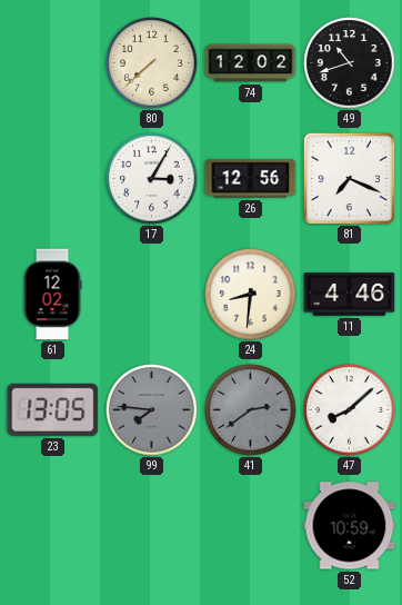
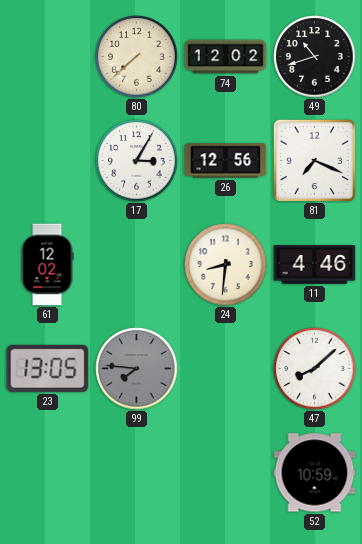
41: 2:39 -> none
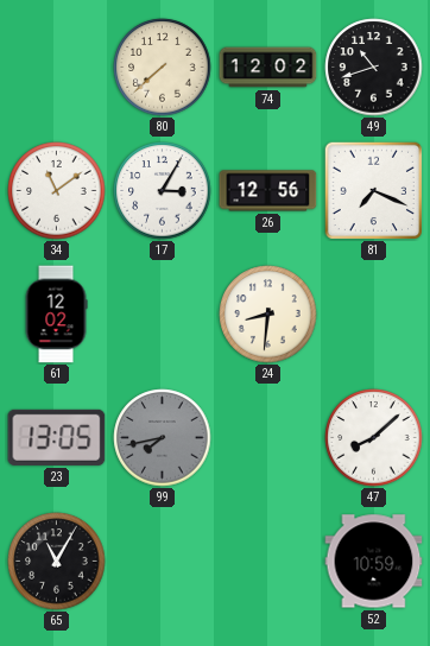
34: none -> 11:09
11: 4:46 -> none
99: 7:46 -> 7:43
65: none -> 11:05
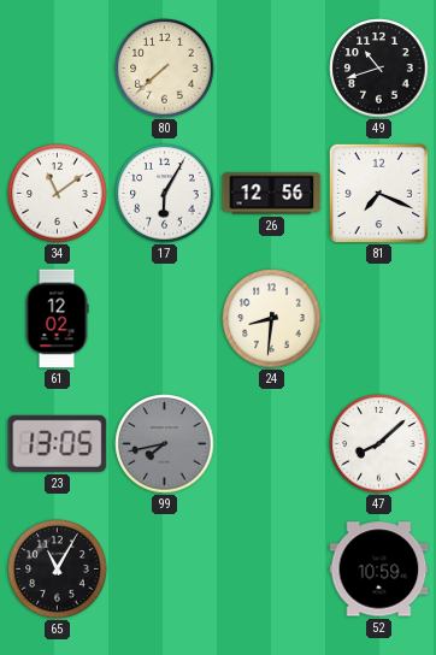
74: 12:02 -> none
17: 3:05 -> 6:05
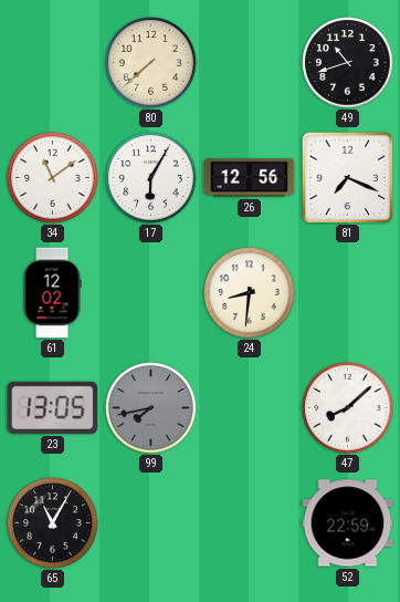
52: 10:59 -> 22:59
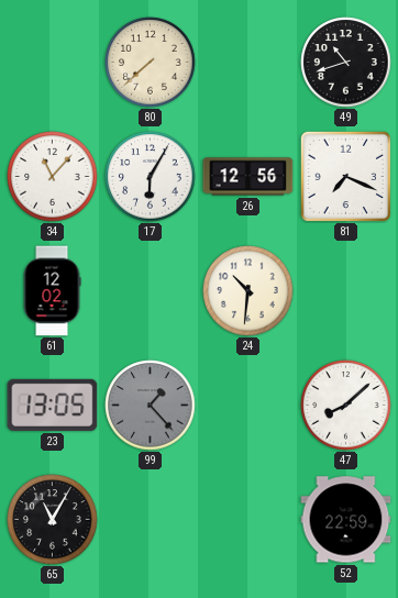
34: 11:09 -> 11:07
24: 8:31 -> 10:31
99: 7:43 -> 1:23
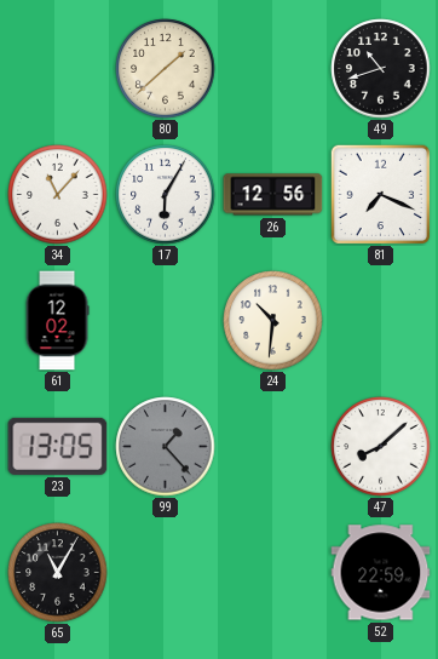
80: 7:38 -> 1:38
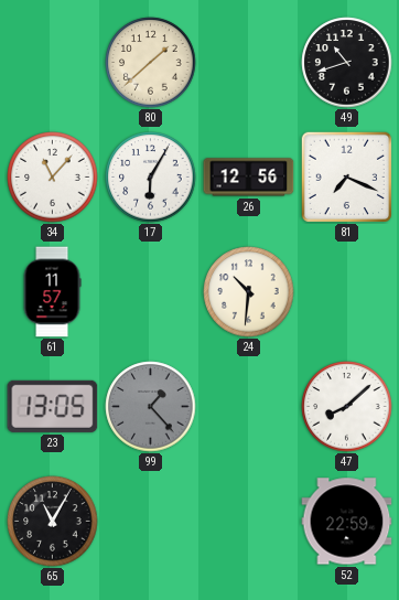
61: 12:02 -> 11:57
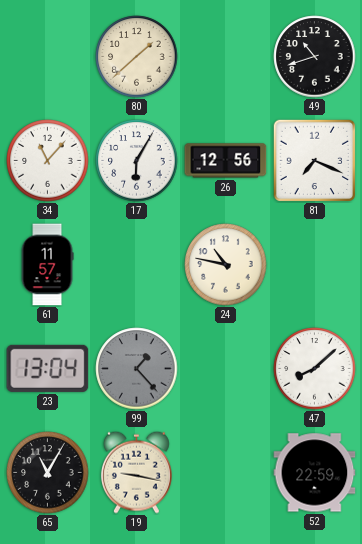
24: 10:31 -> 10:47
23: 13:05 -> 13:04
19: none -> 9:17
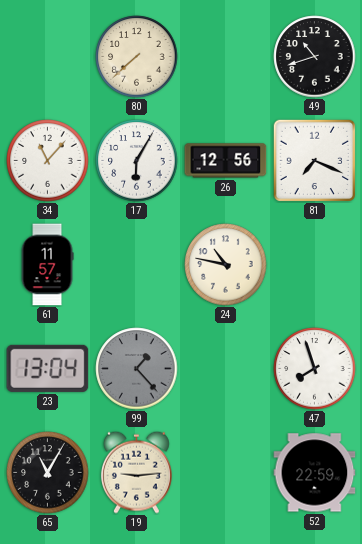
80: 1:38 -> 7:38
47: 8:08 -> 7:57
19: 9:17 -> 9:14
